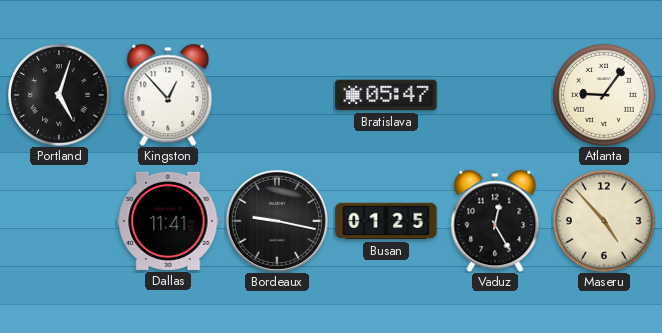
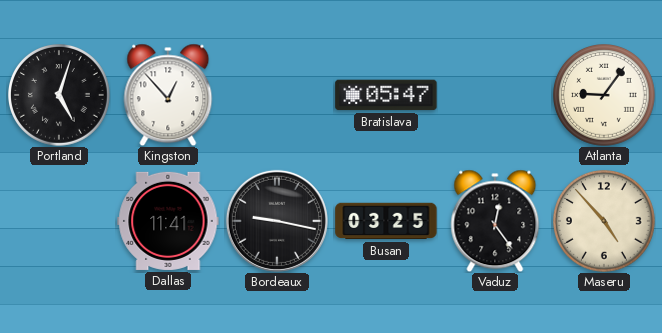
Busan: 01:25 -> 03:25
Vaduz: 12:25 -> 12:24
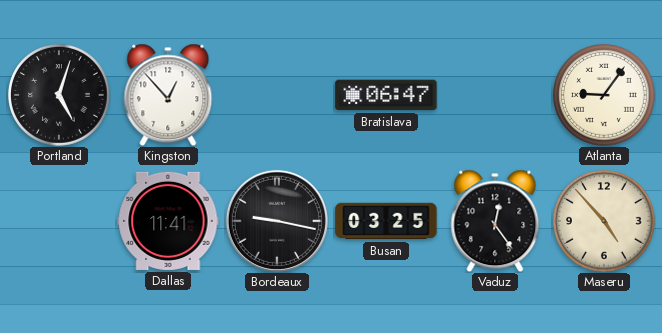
Bratislava: 05:47 -> 06:47
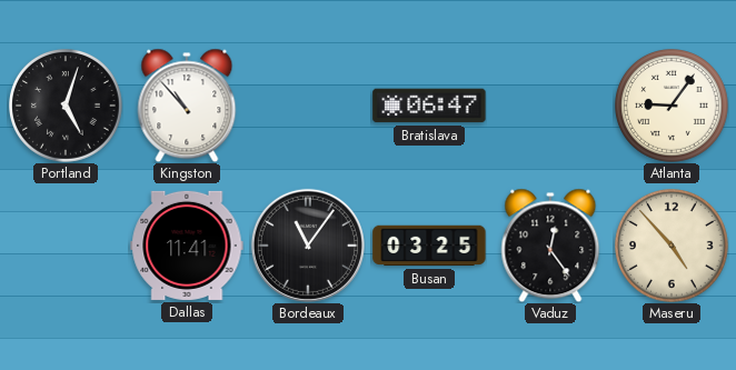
Kingston: 12:53 -> 10:53
Bordeaux: 9:17 -> 11:06
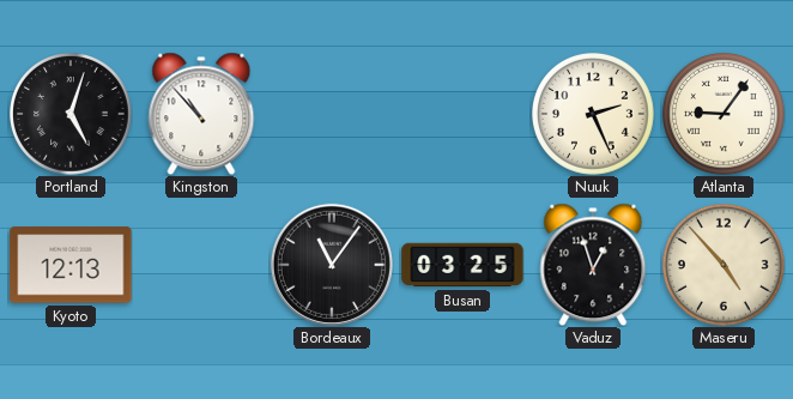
Bratislava: 06:47 -> none
Nuuk: none -> 2:26
Kyoto: none -> 12:13
Dallas: 11:41 -> none
Vaduz: 12:24 -> 12:57
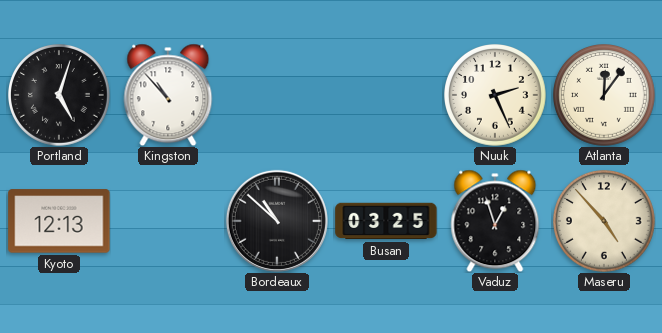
Atlanta: 9:06 -> 12:06
Bordeaux: 11:06 -> 10:52
